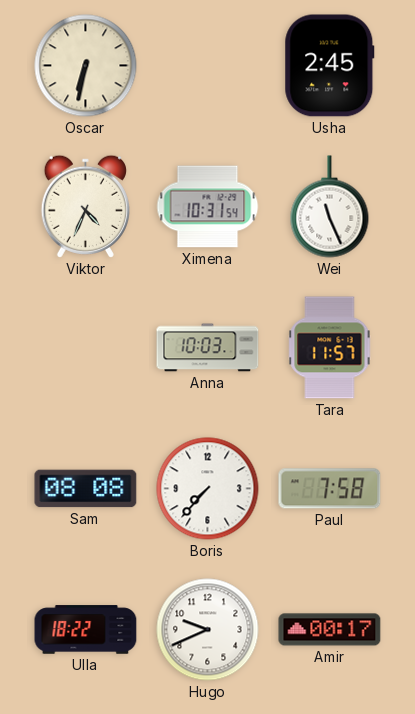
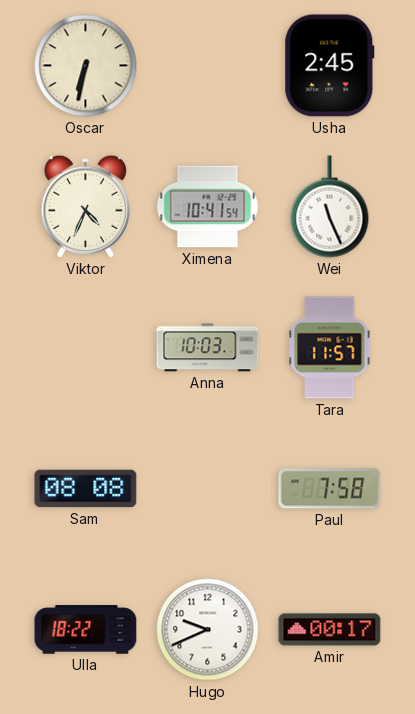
Ximena: 10:31 -> 10:41
Boris: 7:37 -> none
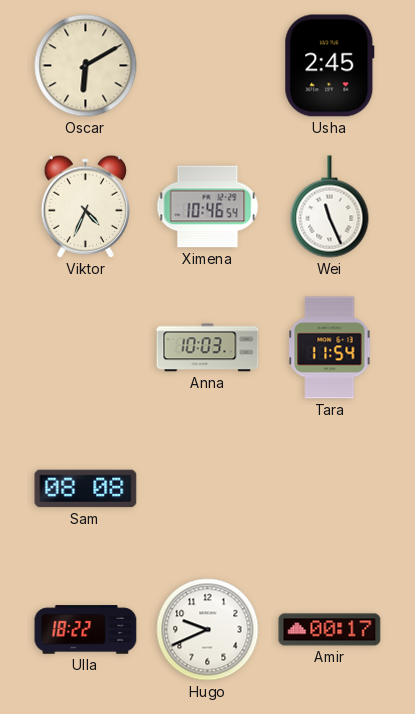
Oscar: 6:32 -> 6:10
Ximena: 10:41 -> 10:46
Tara: 11:57 -> 11:54
Paul: 7:58 -> none
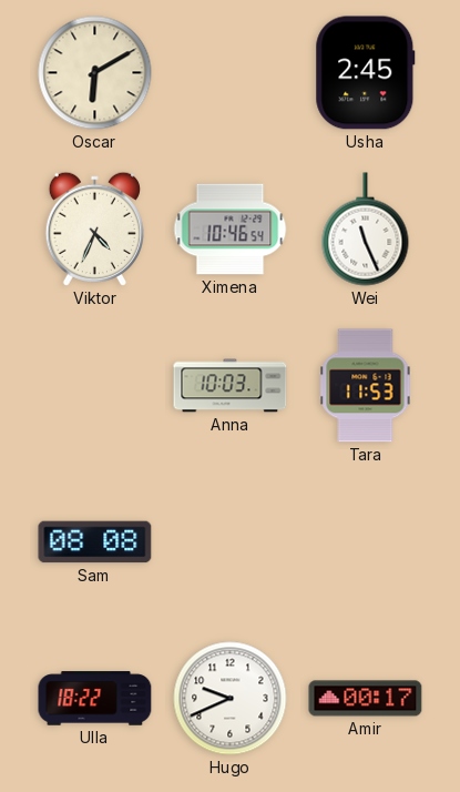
Tara: 11:54 -> 11:53
